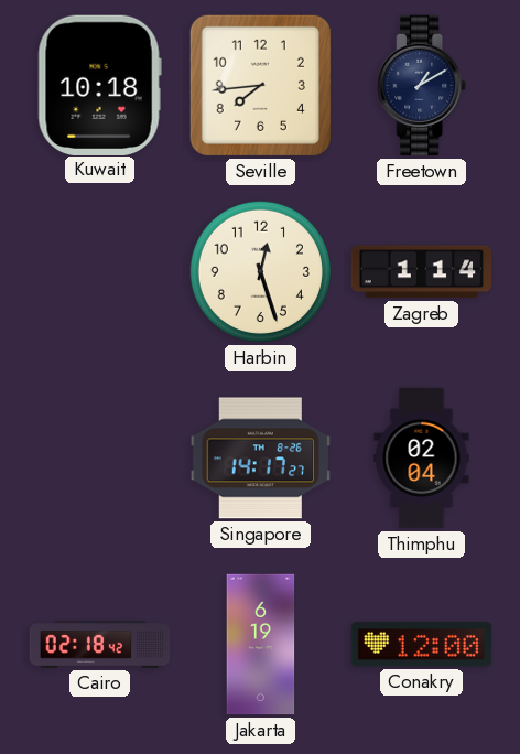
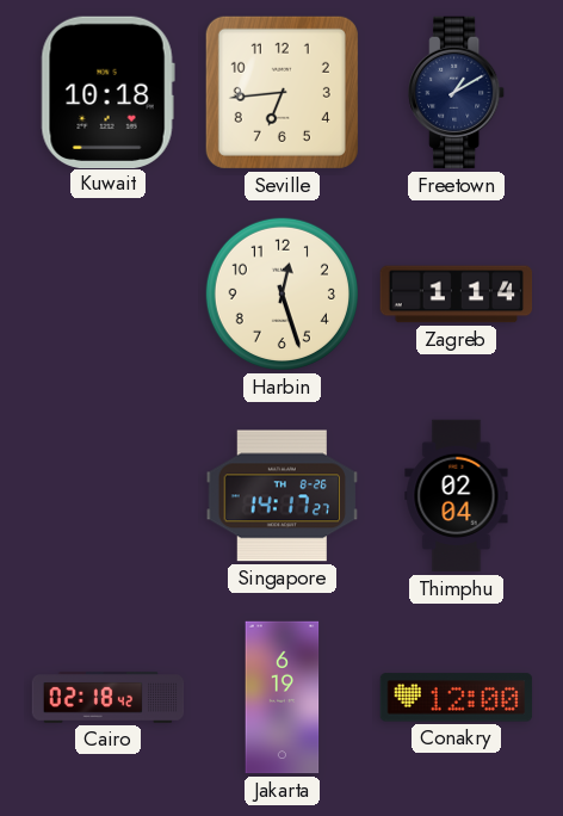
Seville: 7:44 -> 6:44
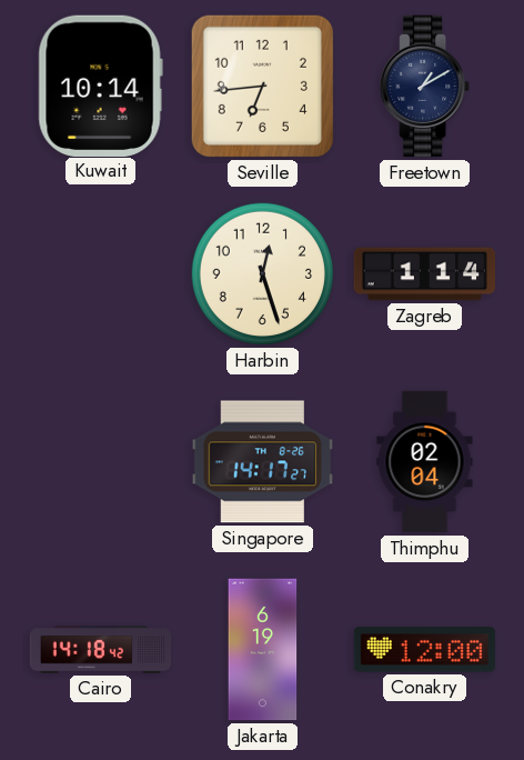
Kuwait: 10:18 -> 10:14
Cairo: 02:18 -> 14:18
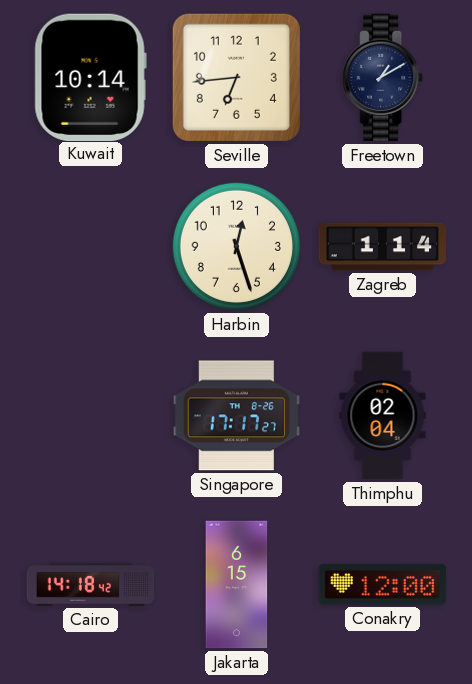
Singapore: 14:17 -> 17:17
Jakarta: 6:19 -> 6:15
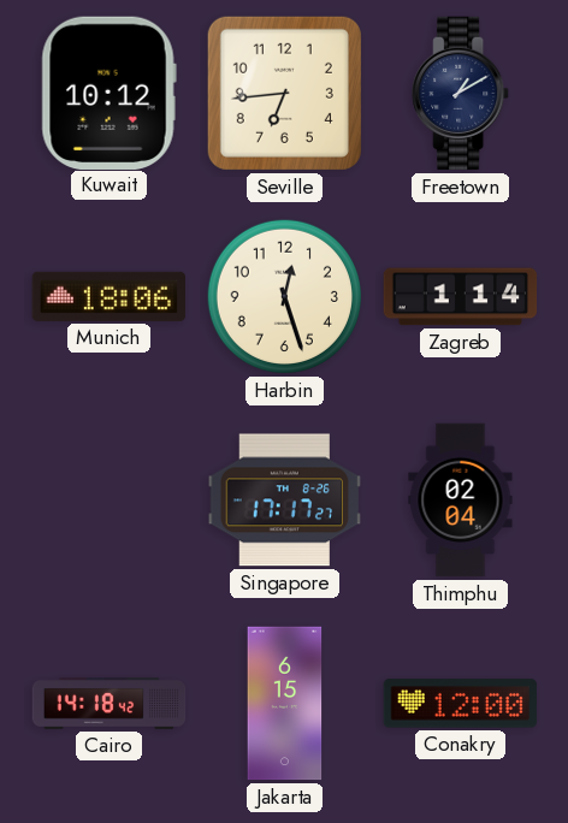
Kuwait: 10:14 -> 10:12
Munich: none -> 18:06
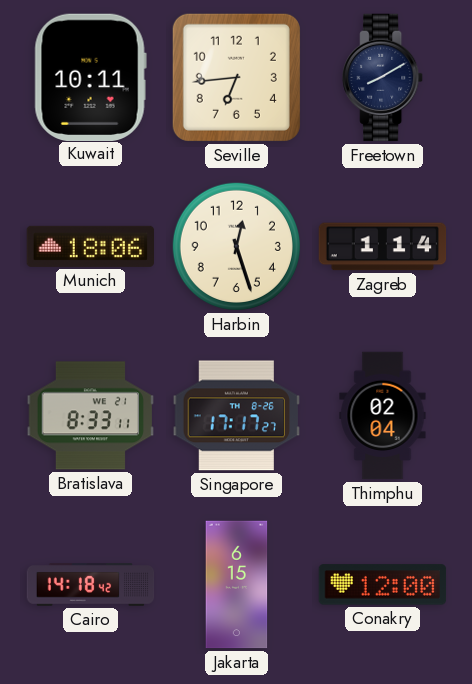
Kuwait: 10:12 -> 10:11
Freetown: 1:10 -> 8:10
Bratislava: none -> 8:33
